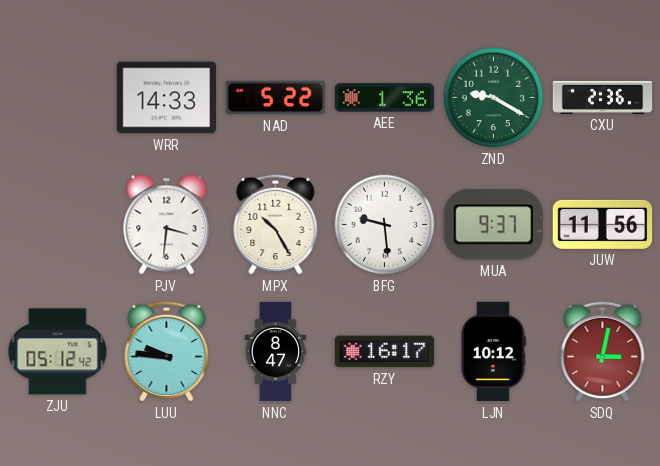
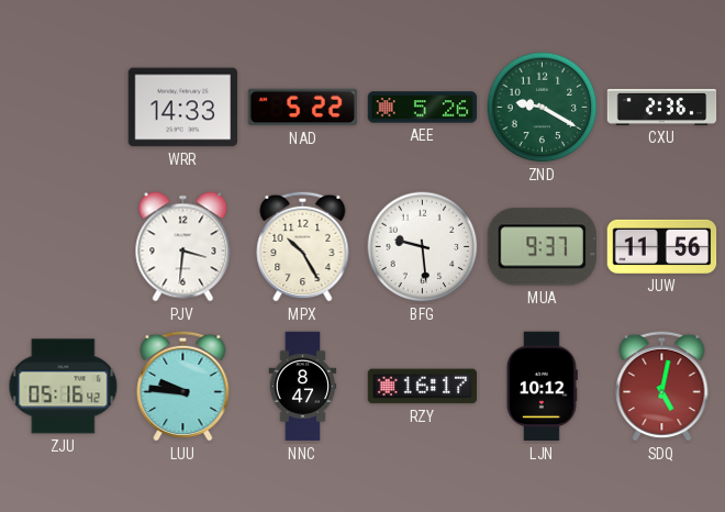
AEE: 1:36 -> 5:26
ZJU: 05:12 -> 05:16
SDQ: 3:02 -> 5:02
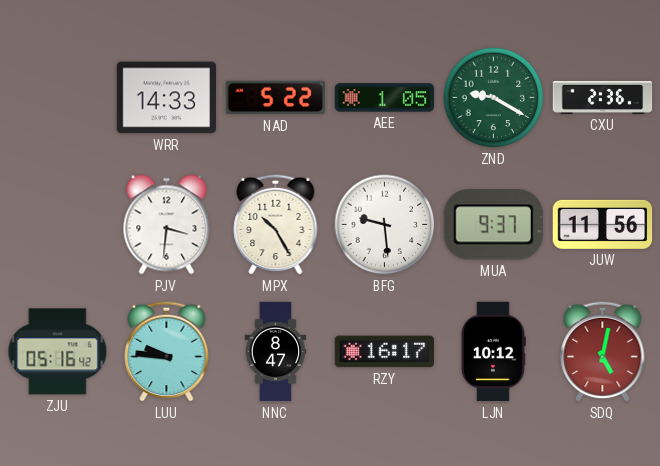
AEE: 5:26 -> 1:05
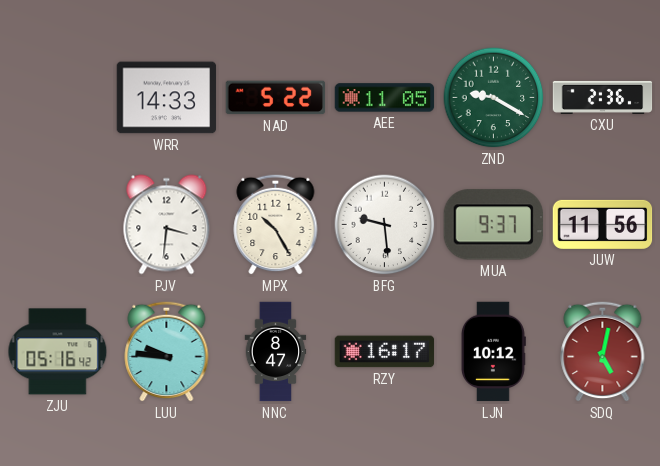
AEE: 1:05 -> 11:05
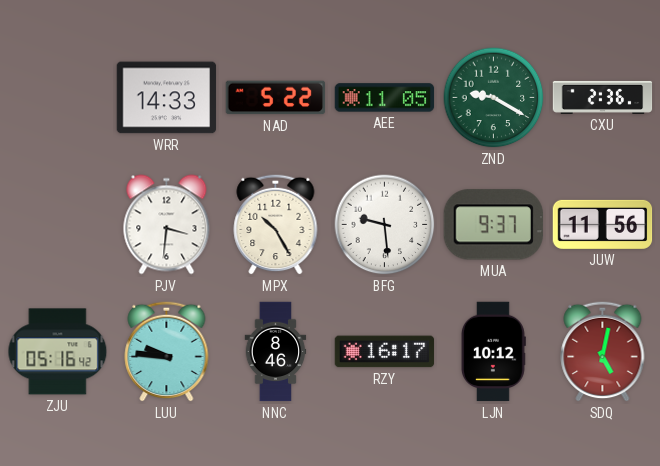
NNC: 8:47 -> 8:46
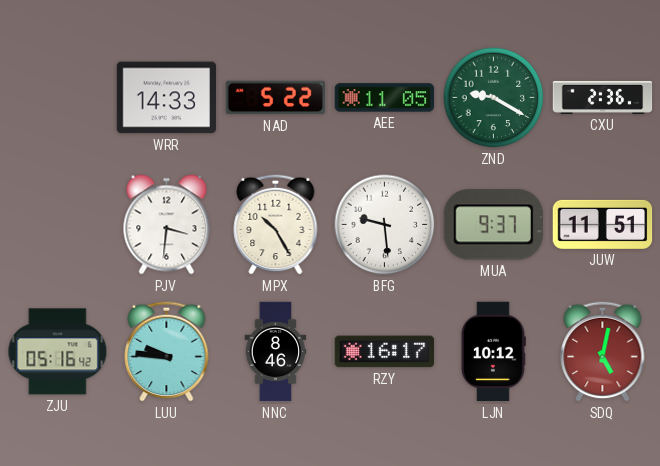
JUW: 11:56 -> 11:51
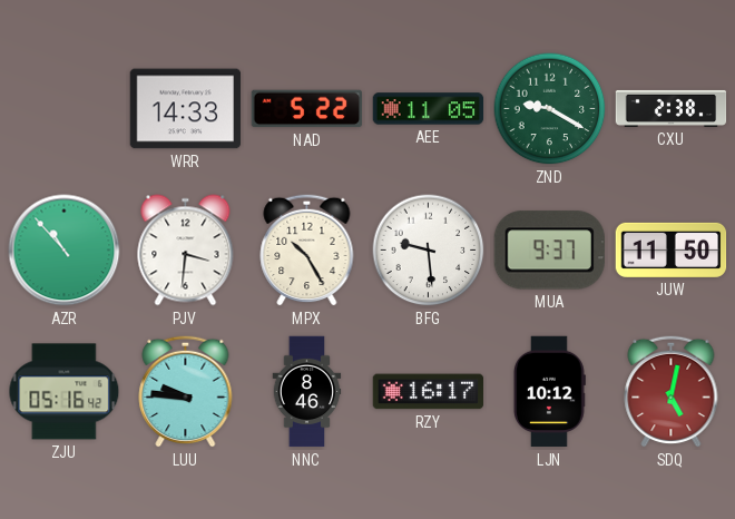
CXU: 2:36 -> 2:38
AZR: none -> 10:53
JUW: 11:51 -> 11:50
